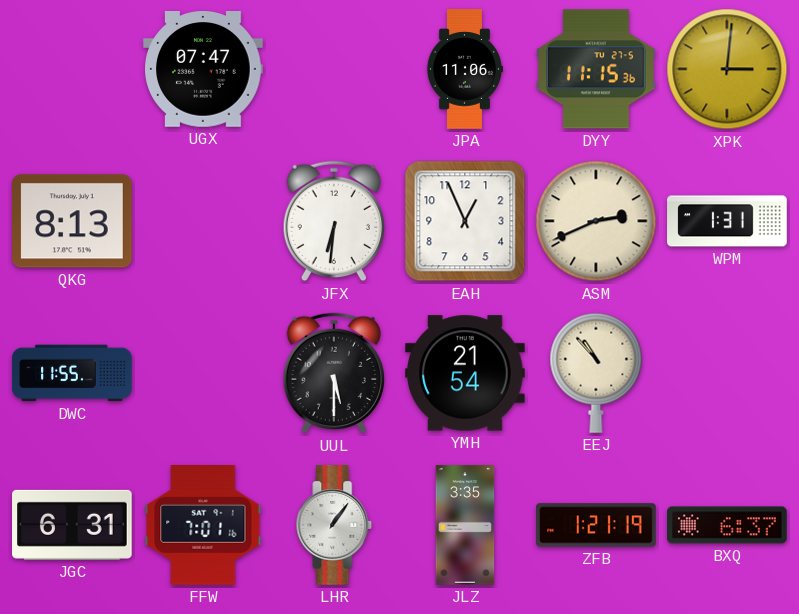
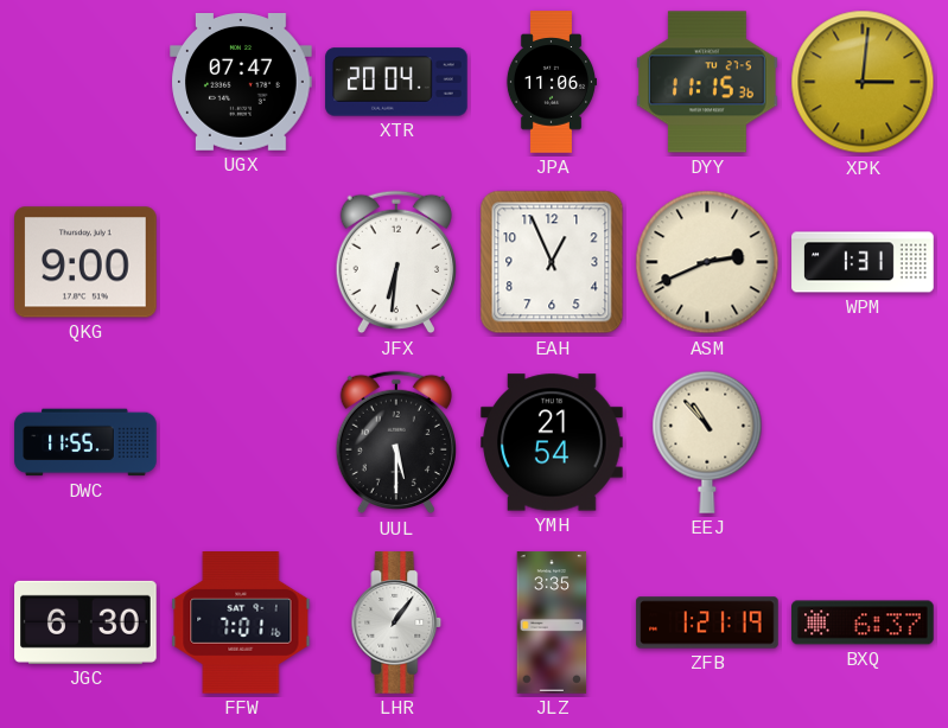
XTR: none -> 20:04
QKG: 8:13 -> 9:00
JGC: 6:31 -> 6:30
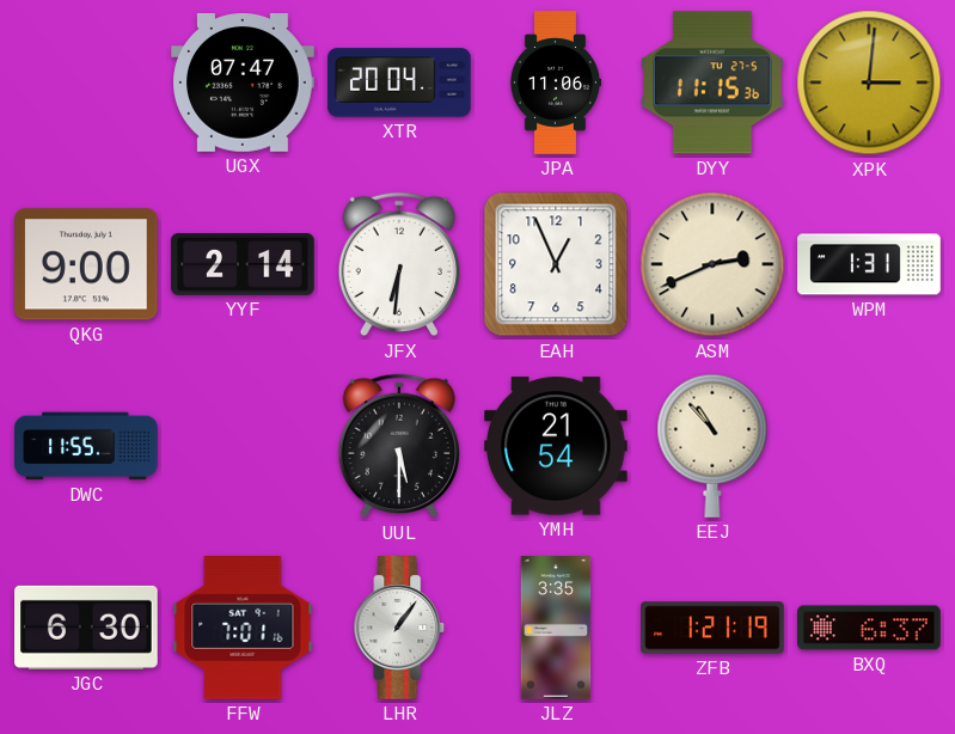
YYF: none -> 2:14
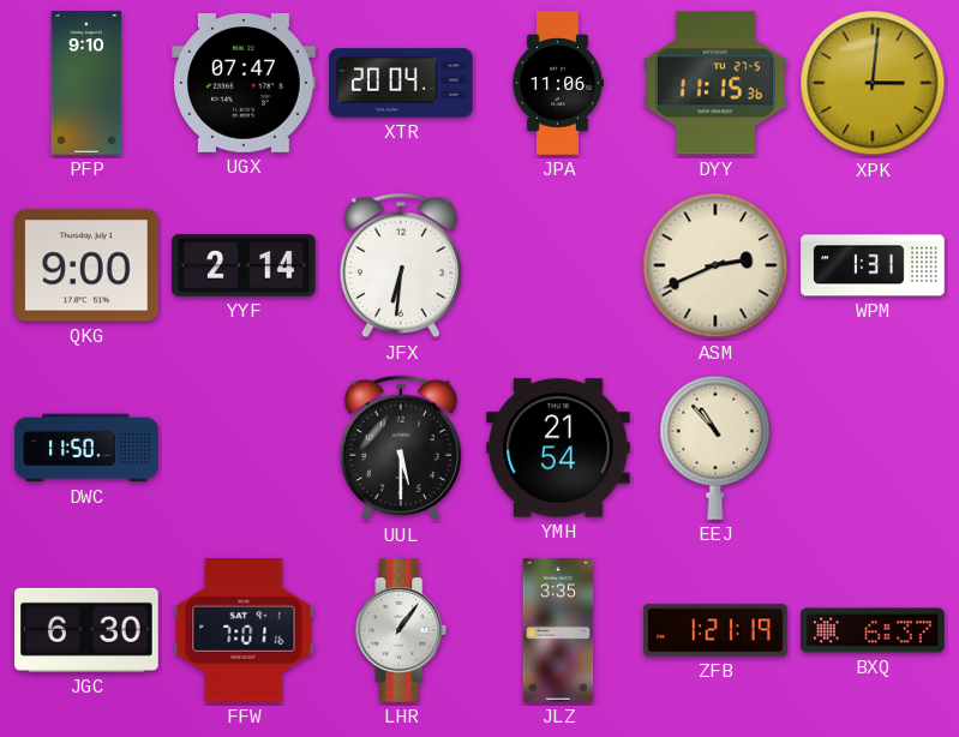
PFP: none -> 9:10
EAH: 12:56 -> none
DWC: 11:55 -> 11:50
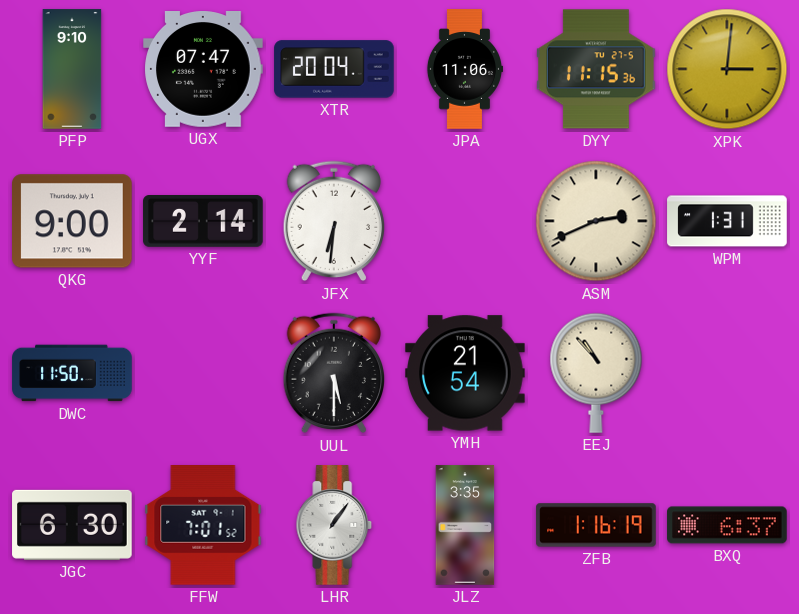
FFW: 7:01:16 -> 7:01:52
ZFB: 1:21 -> 1:16
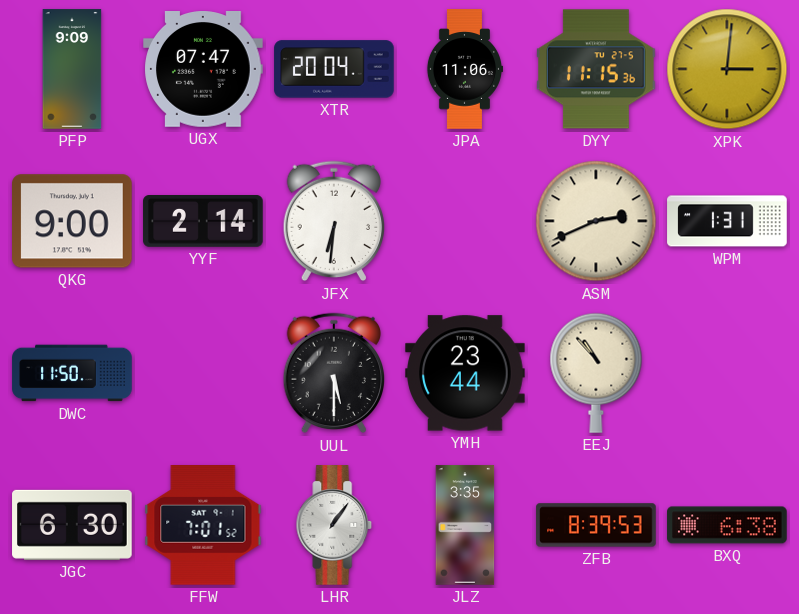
PFP: 9:10 -> 9:09
YMH: 21:54 -> 23:44
ZFB: 1:16 -> 8:39
BXQ: 6:37 -> 6:38
